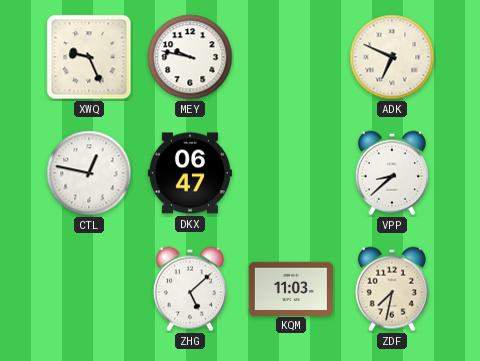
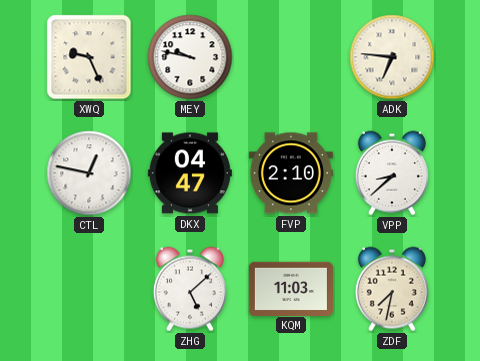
ADK: 6:49 -> 6:46
DKX: 06:47 -> 04:47
FVP: none -> 2:10
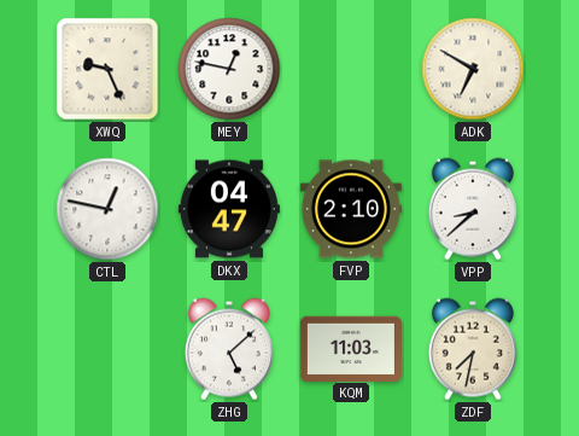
MEY: 9:47 -> 12:47
ADK: 6:46 -> 6:50
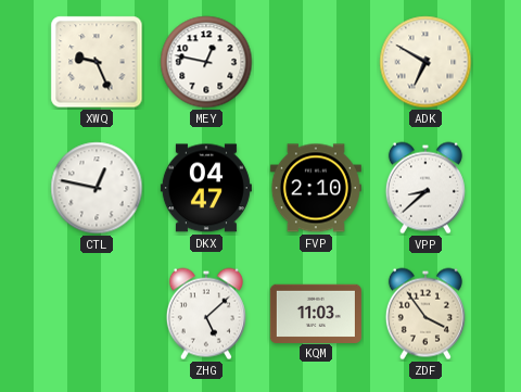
ZDF: 7:32 -> 3:54
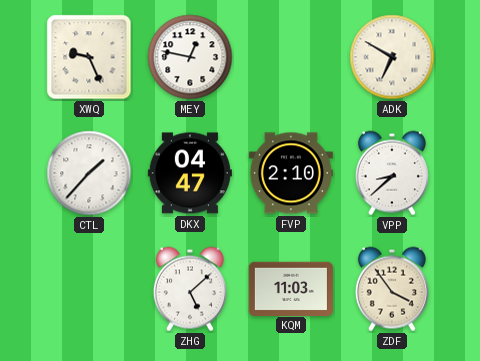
CTL: 12:47 -> 1:37
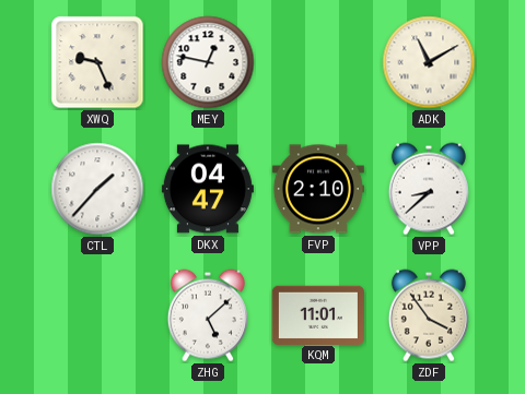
ADK: 6:50 -> 11:10
KQM: 11:03 -> 11:01
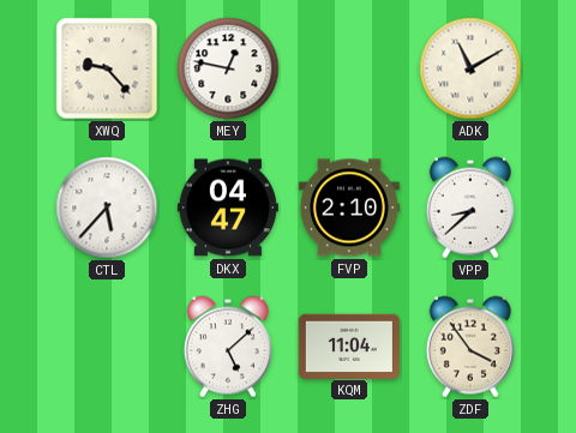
XWQ: 9:26 -> 9:23
CTL: 1:37 -> 5:37
KQM: 11:01 -> 11:04
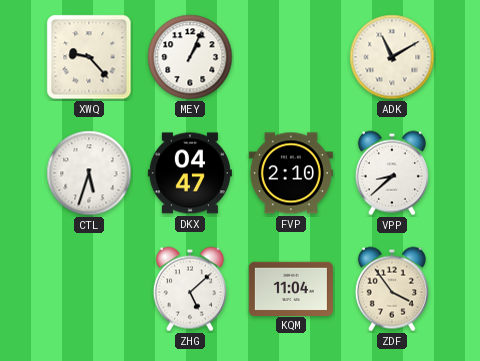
MEY: 12:47 -> 1:04
CTL: 5:37 -> 5:33
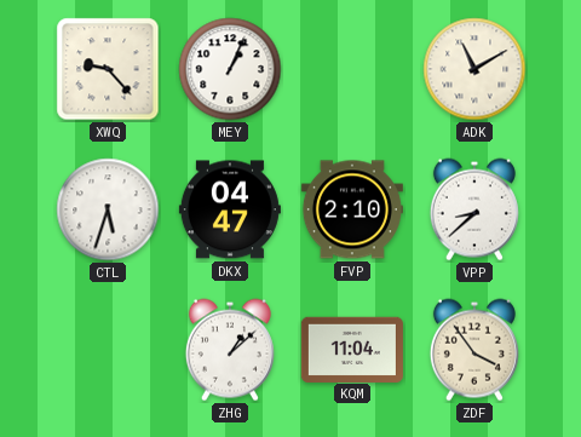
ZHG: 5:08 -> 1:08
